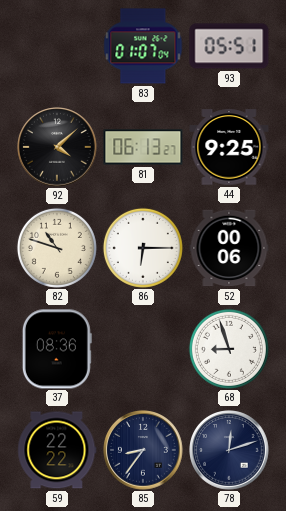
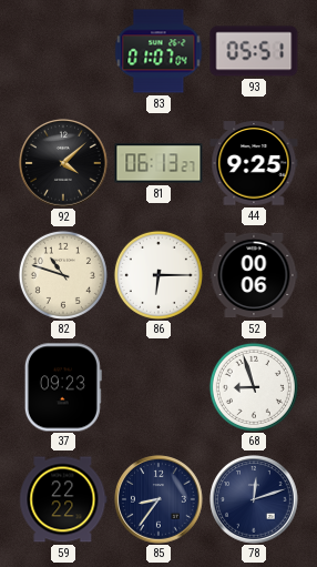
37: 08:36 -> 09:23
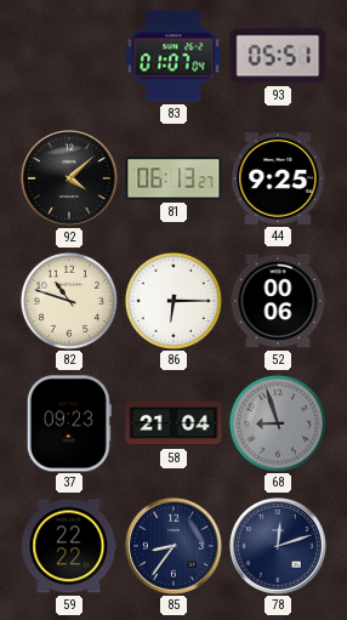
58: none -> 21:04
68 dial: white -> grey
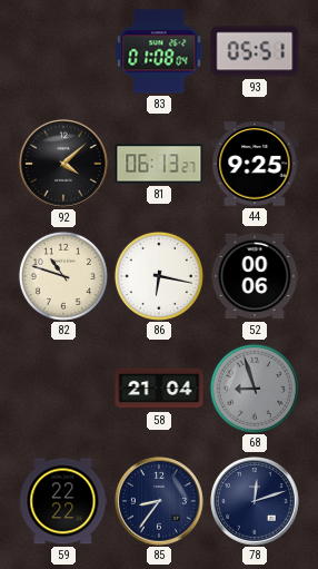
83: 01:07 -> 01:08
86: 6:15 -> 6:17
37: 09:23 -> none
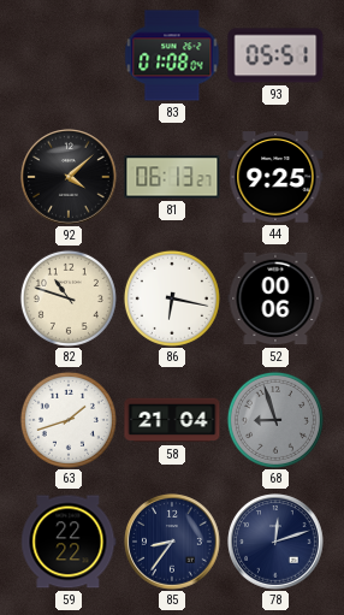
63: none -> 1:42
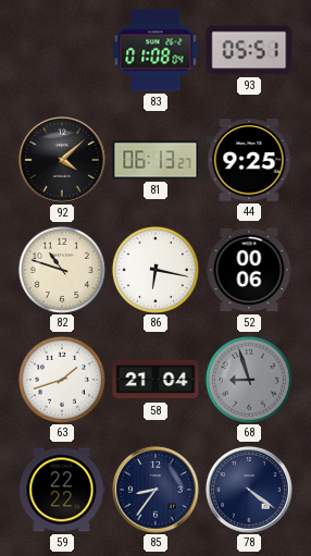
78: 12:12 -> 4:21
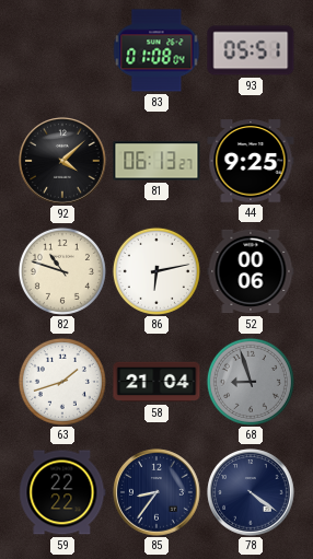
86: 6:17 -> 6:13
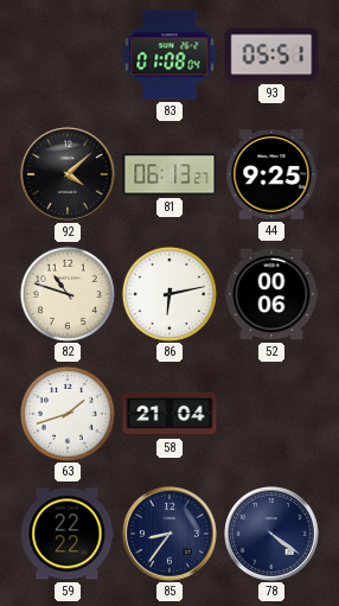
68: 8:57 -> none
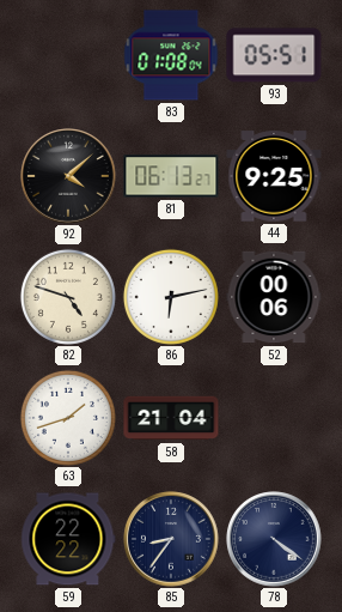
82: 10:48 -> 4:48
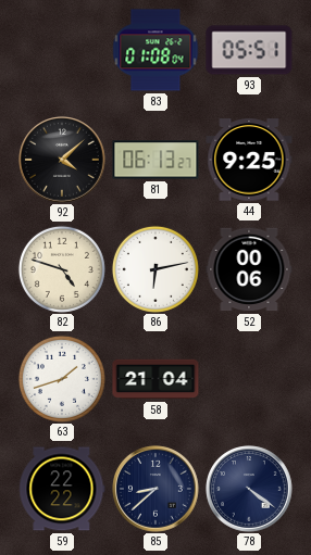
85: 8:36 -> 8:38
